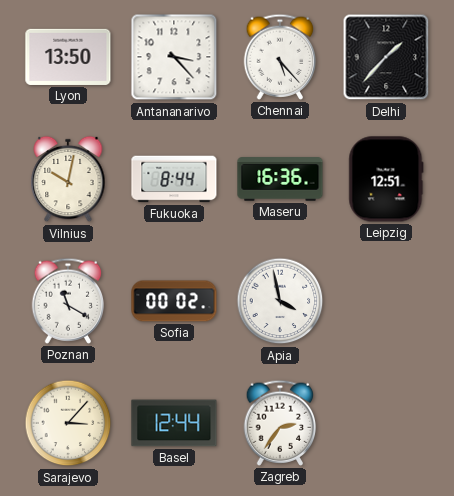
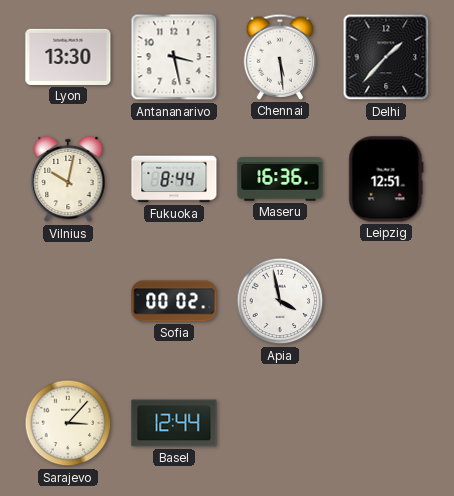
Lyon: 13:50 -> 13:30
Antananarivo: 3:23 -> 3:28
Chennai: 5:23 -> 5:29
Poznan: 11:20 -> none
Zagreb: 2:36 -> none
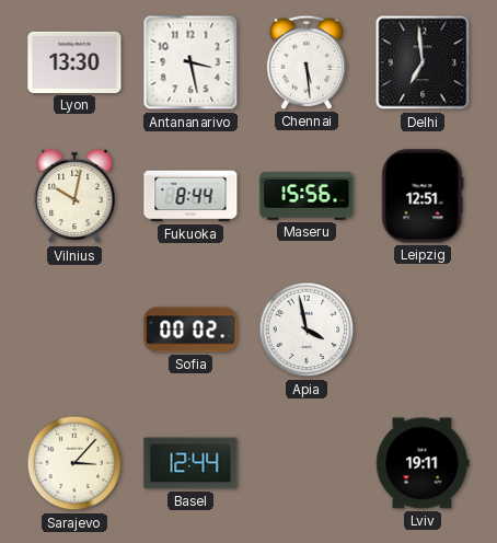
Delhi: 1:37 -> 6:59
Maseru: 16:36 -> 15:56
Lviv: none -> 19:11
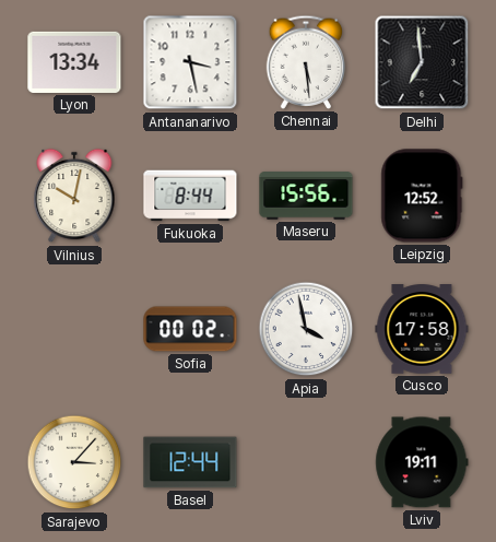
Lyon: 13:30 -> 13:34
Leipzig: 12:51 -> 12:52
Cusco: none -> 17:58
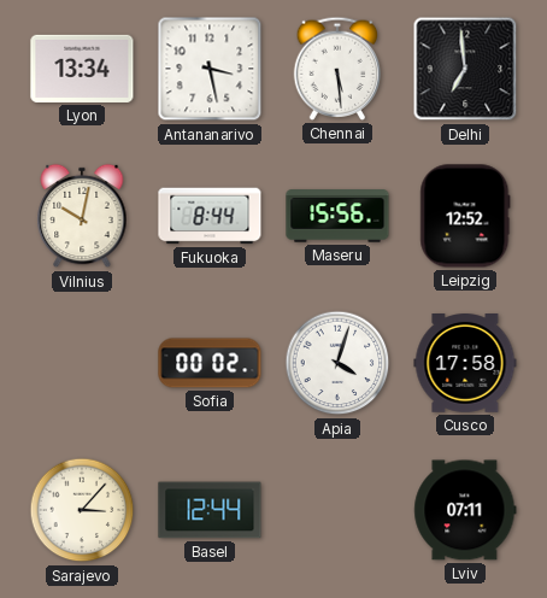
Apia: 3:58 -> 4:03
Lviv: 19:11 -> 07:11
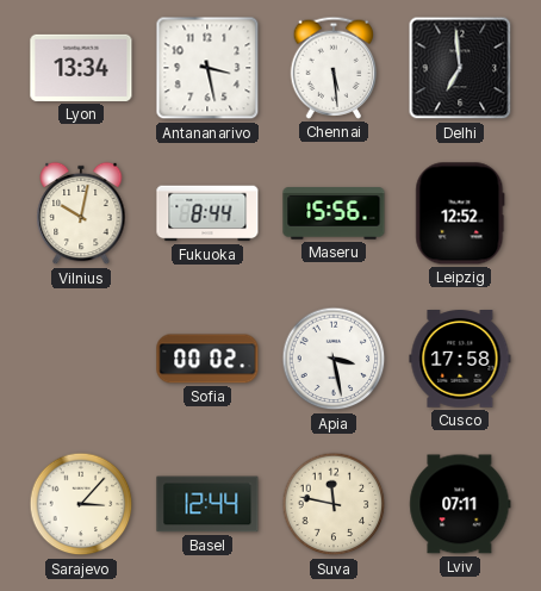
Apia: 4:03 -> 3:28
Suva: none -> 11:47
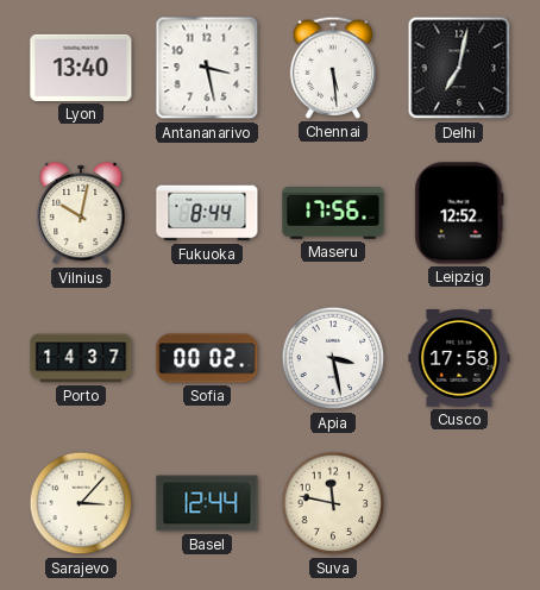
Lyon: 13:34 -> 13:40
Delhi: 6:59 -> 7:02
Maseru: 15:56 -> 17:56
Porto: none -> 14:37
Lviv: 07:11 -> none
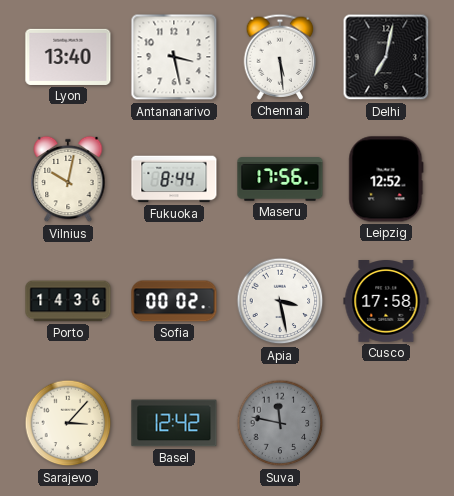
Porto: 14:37 -> 14:36
Basel: 12:44 -> 12:42
Suva dial: cream -> grey
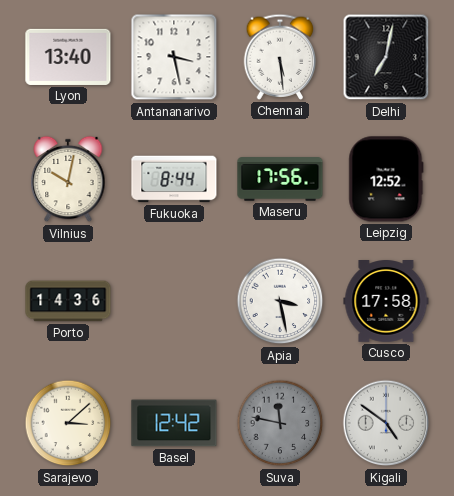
Sofia: 00:02 -> none
Sarajevo: 3:07 -> 3:08
Kigali: none -> 4:51
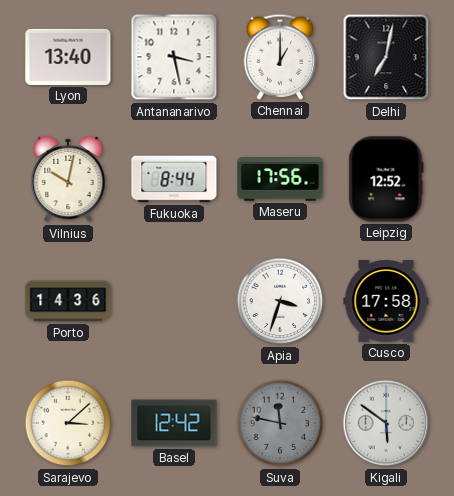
Chennai: 5:29 -> 1:00
Apia: 3:28 -> 3:33
Kigali: 4:51 -> 5:51
